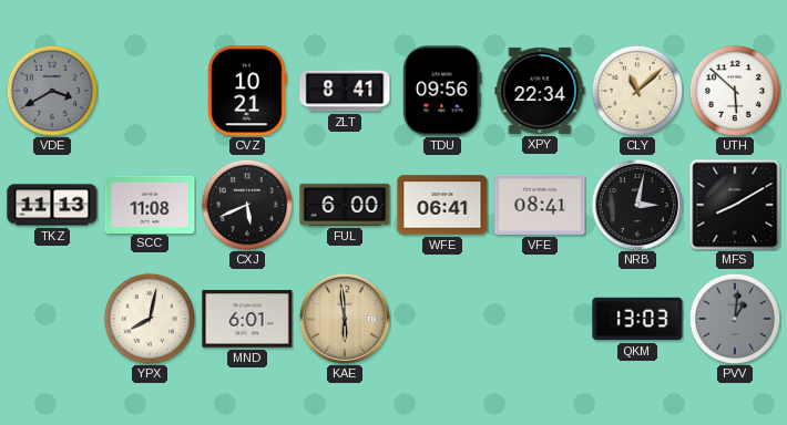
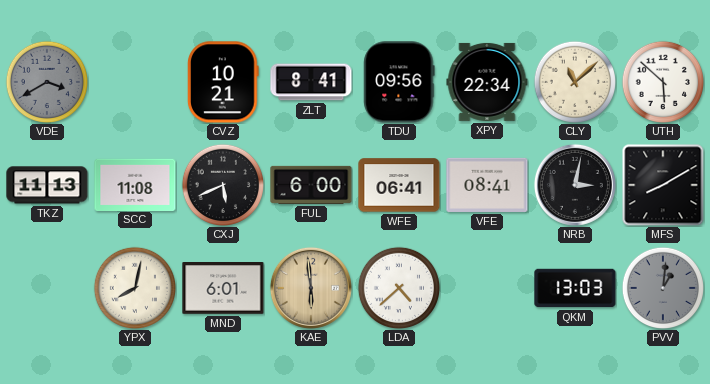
LDA: none -> 4:38
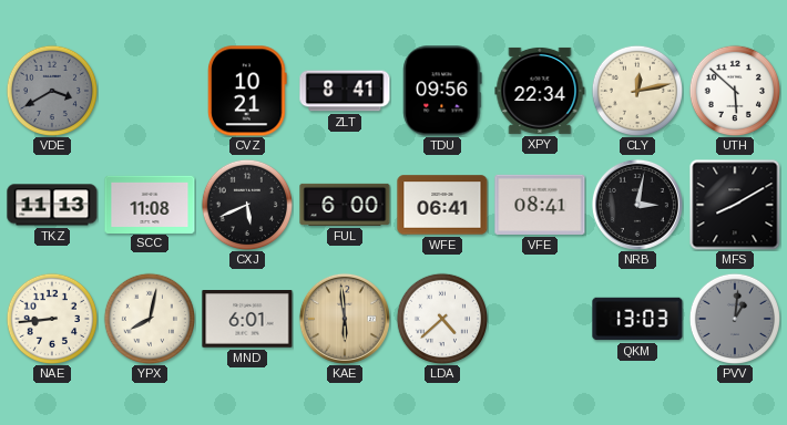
CLY: 11:08 -> 12:13
NAE: none -> 8:44
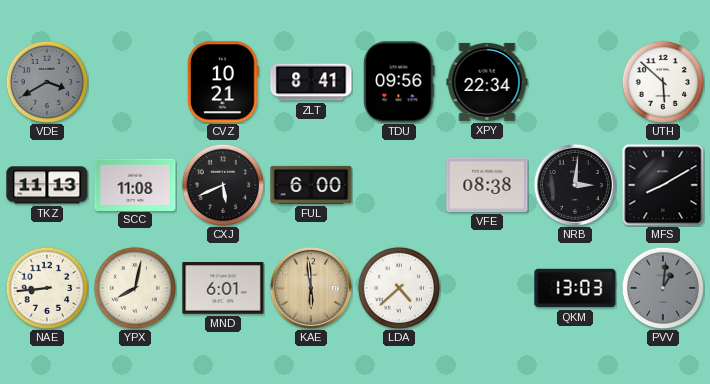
CLY: 12:13 -> none
WFE: 06:41 -> none
VFE: 08:41 -> 08:38
NRB: 3:02 -> 3:01
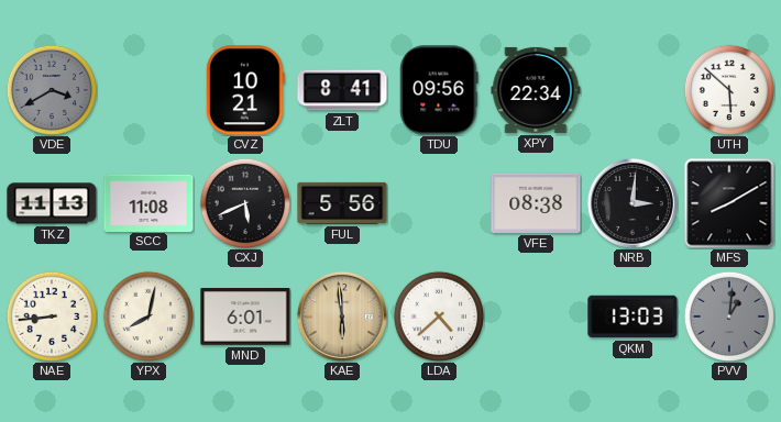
FUL: 6:00 -> 5:56
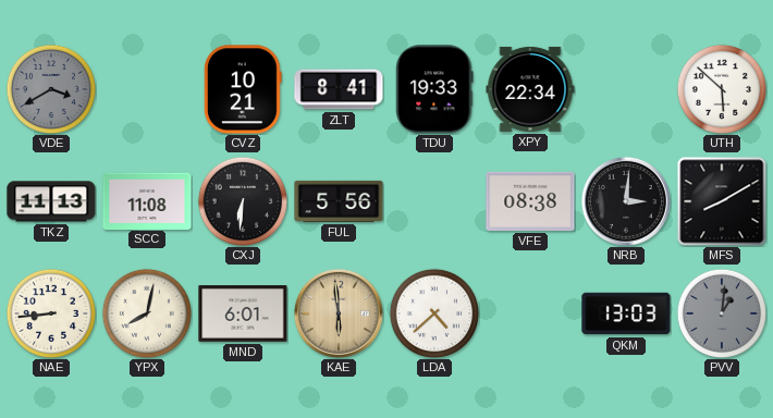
TDU: 09:56 -> 19:33
CXJ: 5:41 -> 6:31
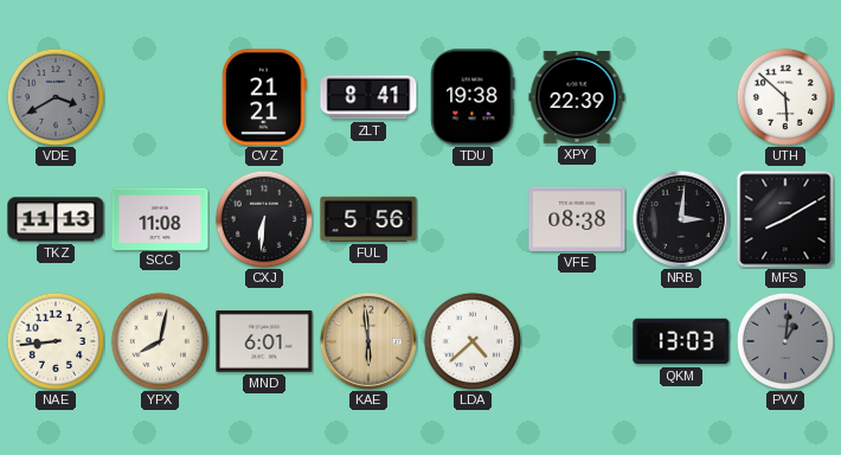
CVZ: 10:21 -> 21:21
TDU: 19:33 -> 19:38
XPY: 22:34 -> 22:39
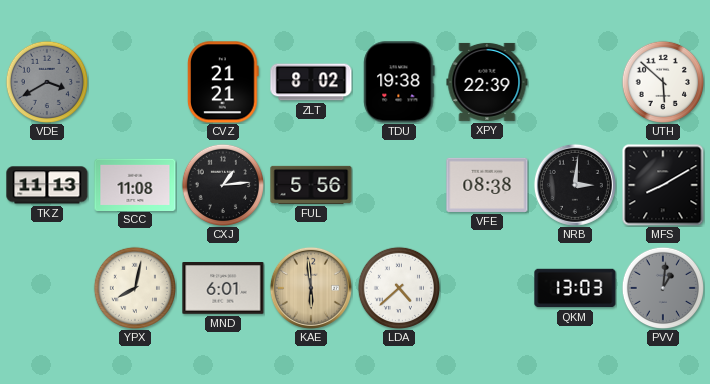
ZLT: 8:41 -> 8:02
CXJ: 6:31 -> 1:14
NAE: 8:44 -> none
